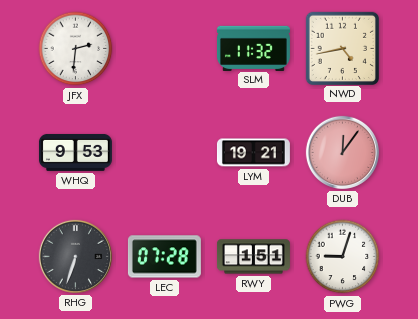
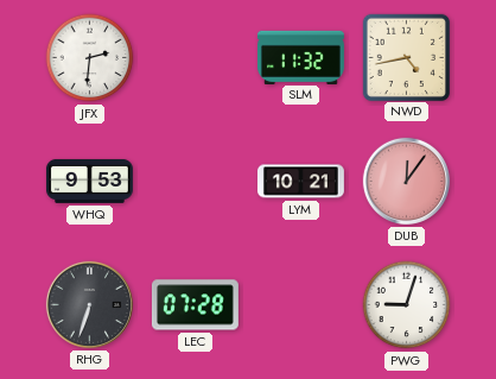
LYM: 19:21 -> 10:21
RWY: 1:51 -> none
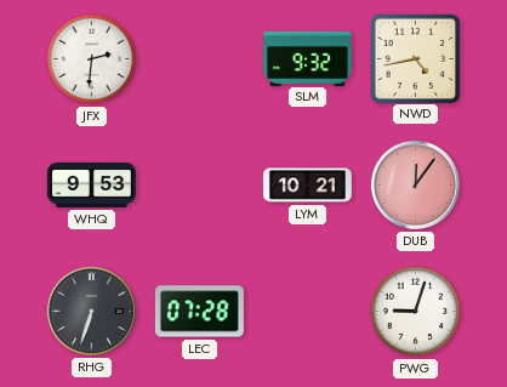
SLM: 11:32 -> 9:32
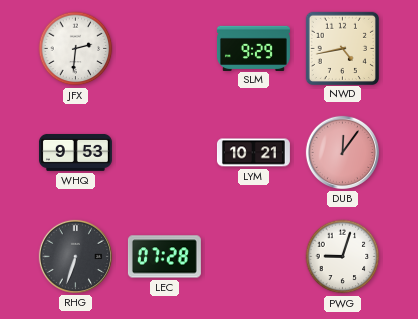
SLM: 9:32 -> 9:29
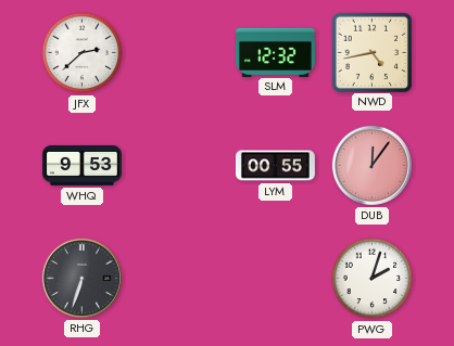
JFX: 2:31 -> 2:38
SLM: 9:29 -> 12:32
LYM: 10:21 -> 00:55
LEC: 07:28 -> none
PWG: 9:03 -> 2:03
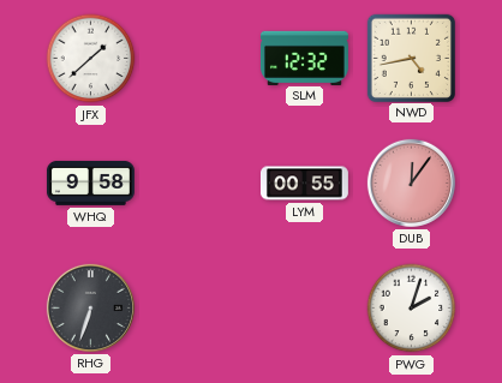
JFX: 2:38 -> 1:38
WHQ: 9:53 -> 9:58
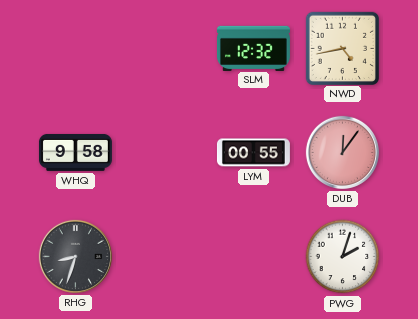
JFX: 1:38 -> none
RHG: 6:33 -> 8:33
